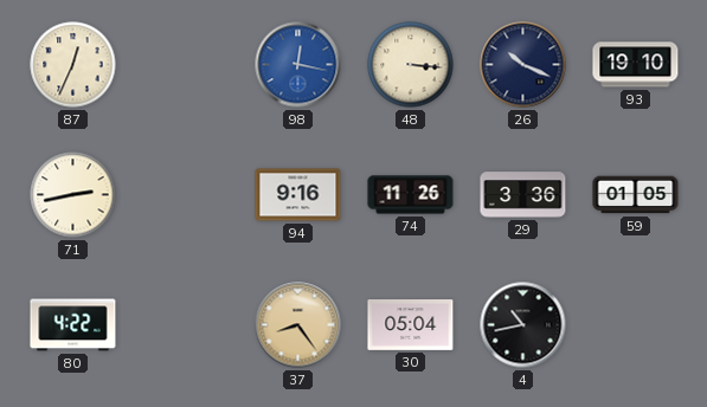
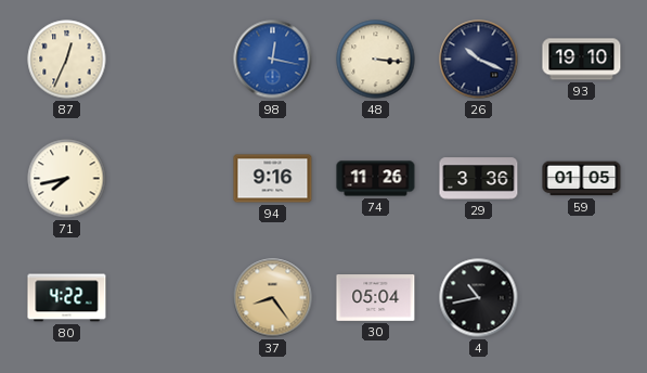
71: 2:43 -> 7:43
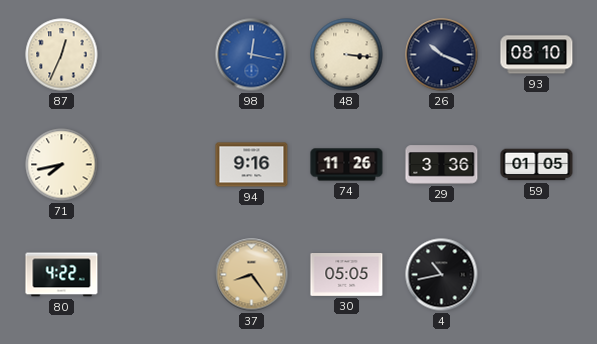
93: 19:10 -> 08:10
30: 05:04 -> 05:05
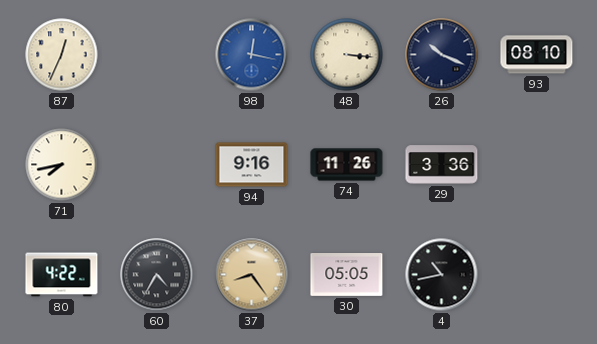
59: 01:05 -> none
60: none -> 4:35
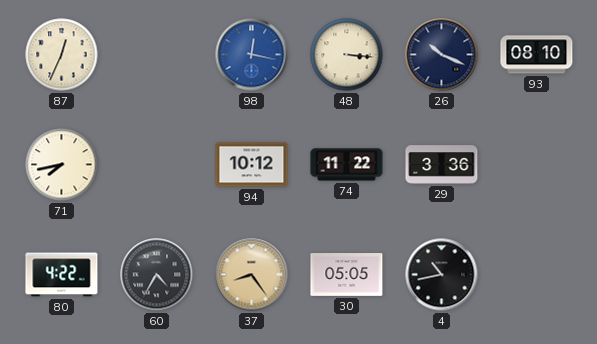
94: 9:16 -> 10:12
74: 11:26 -> 11:22
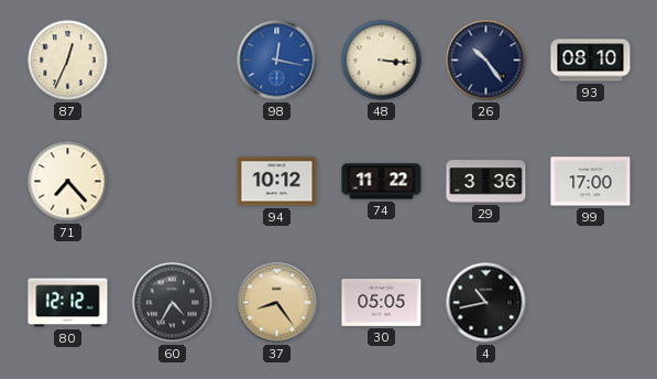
26: 10:19 -> 10:24
71: 7:43 -> 7:23
99: none -> 17:00
80: 4:22 -> 12:12
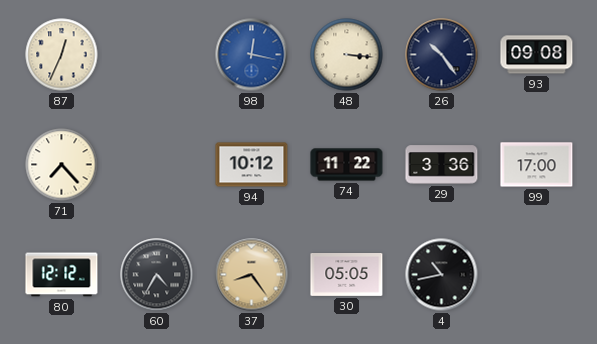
93: 08:10 -> 09:08
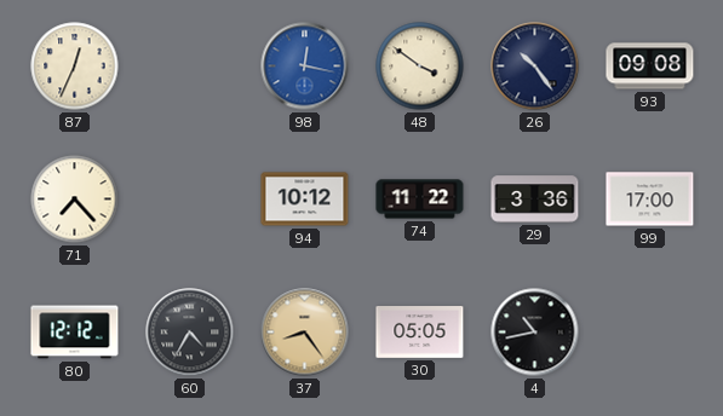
48: 3:16 -> 3:51
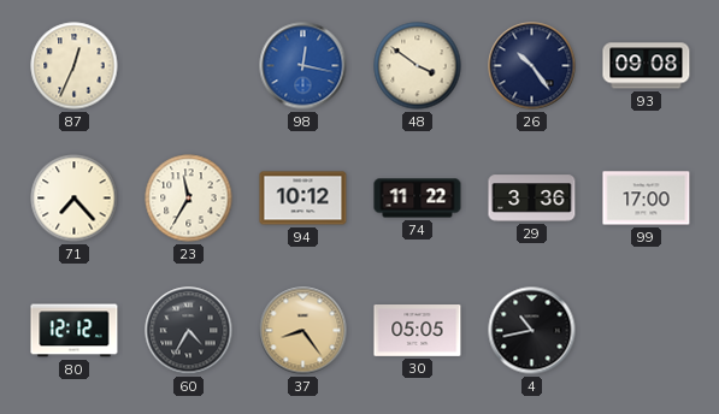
23: none -> 11:35
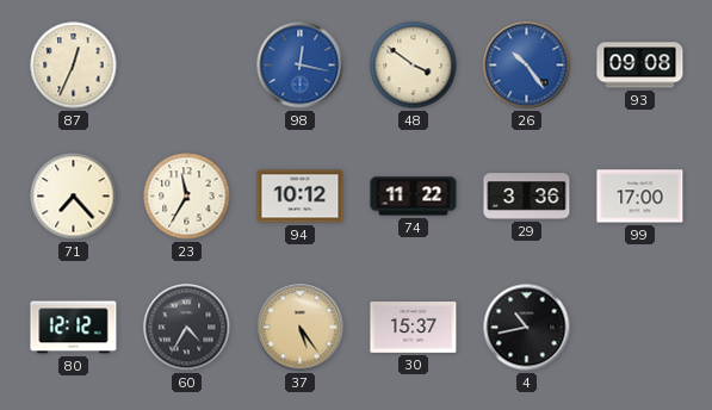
26 dial: navy -> blue
37: 8:24 -> 5:24
30: 05:05 -> 15:37
